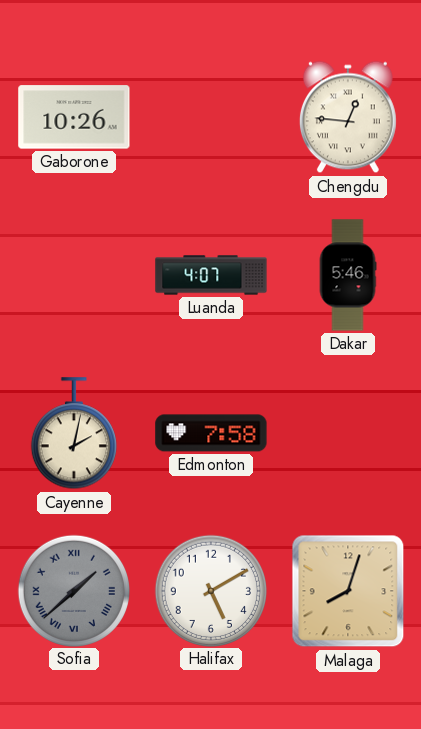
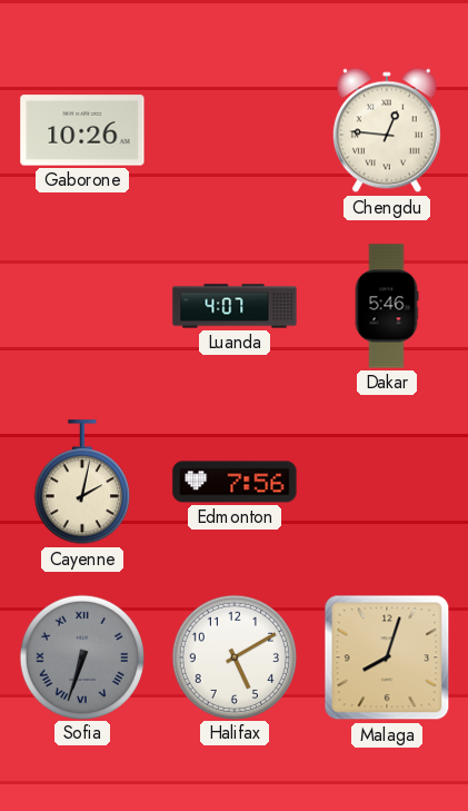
Edmonton: 7:58 -> 7:56
Sofia: 1:38 -> 6:33
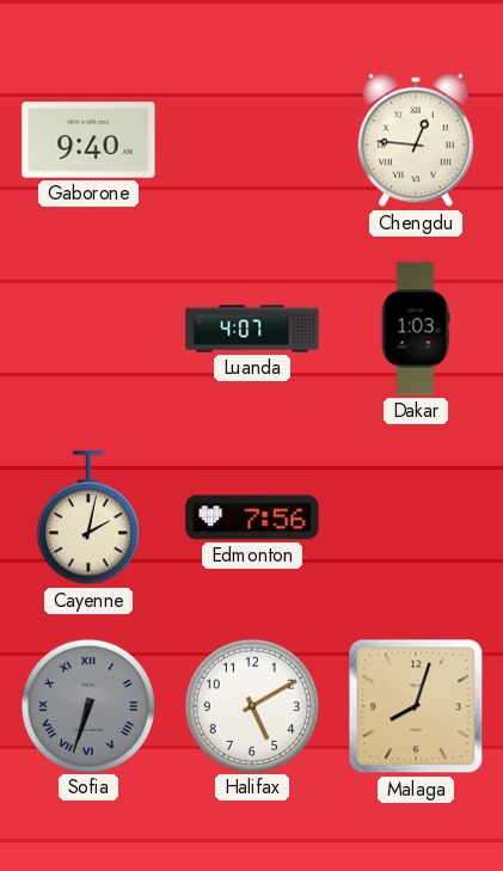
Gaborone: 10:26 -> 9:40
Dakar: 5:46 -> 1:03
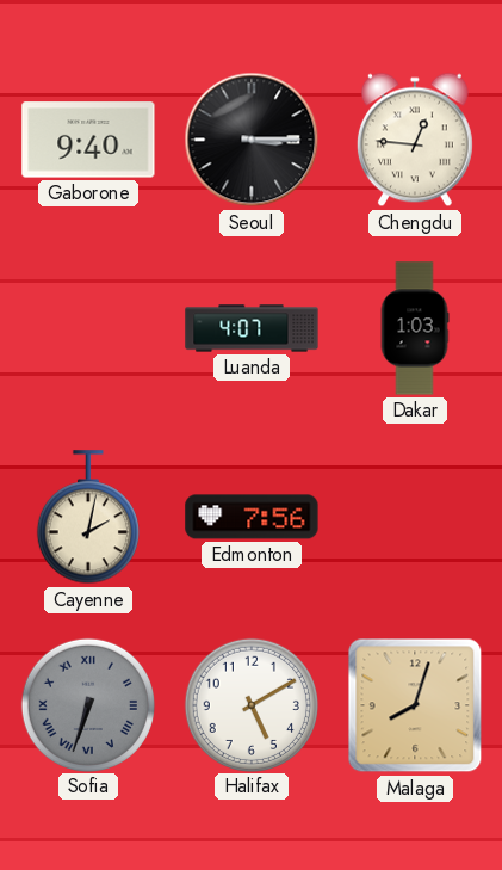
Seoul: none -> 3:15
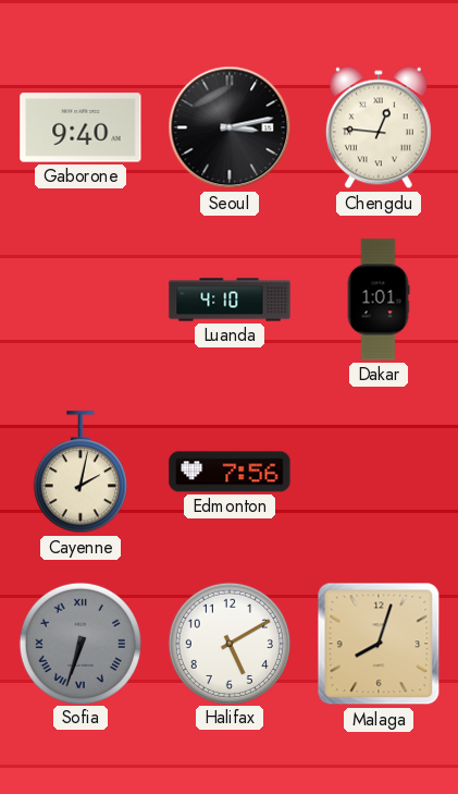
Seoul: 3:15 -> 3:13
Luanda: 4:07 -> 4:10
Dakar: 1:03 -> 1:01
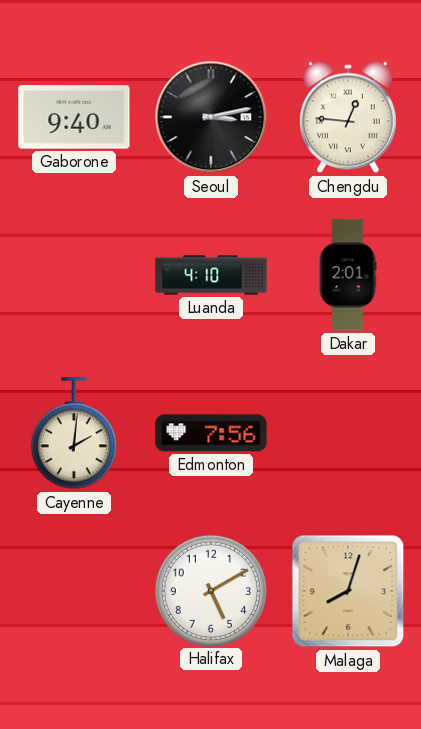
Dakar: 1:01 -> 2:01
Cayenne: 2:02 -> 2:01
Sofia: 6:33 -> none
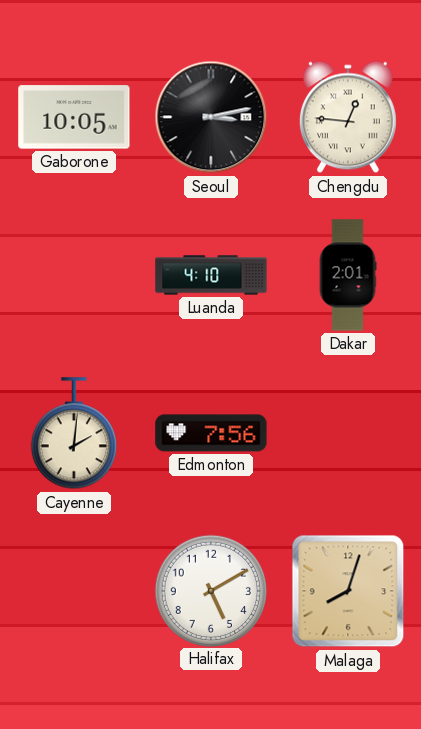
Gaborone: 9:40 -> 10:05
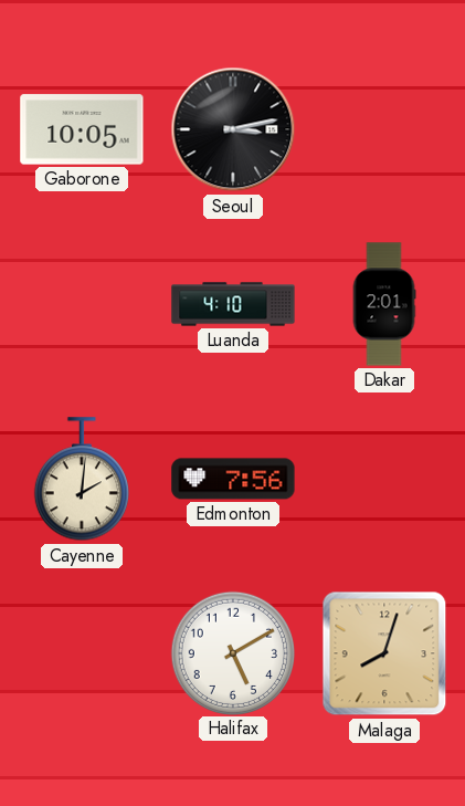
Chengdu: 12:46 -> none
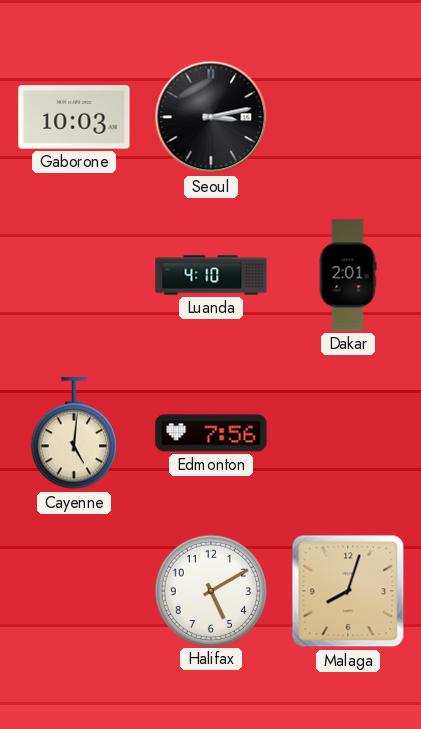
Gaborone: 10:05 -> 10:03
Cayenne: 2:01 -> 5:01
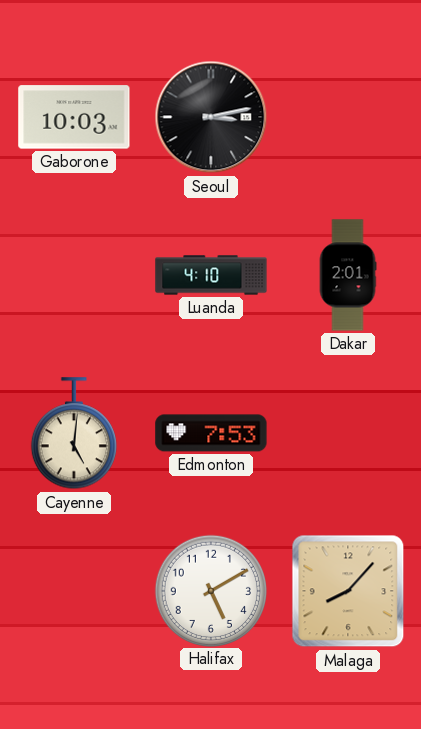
Edmonton: 7:56 -> 7:53
Malaga: 8:03 -> 8:07
